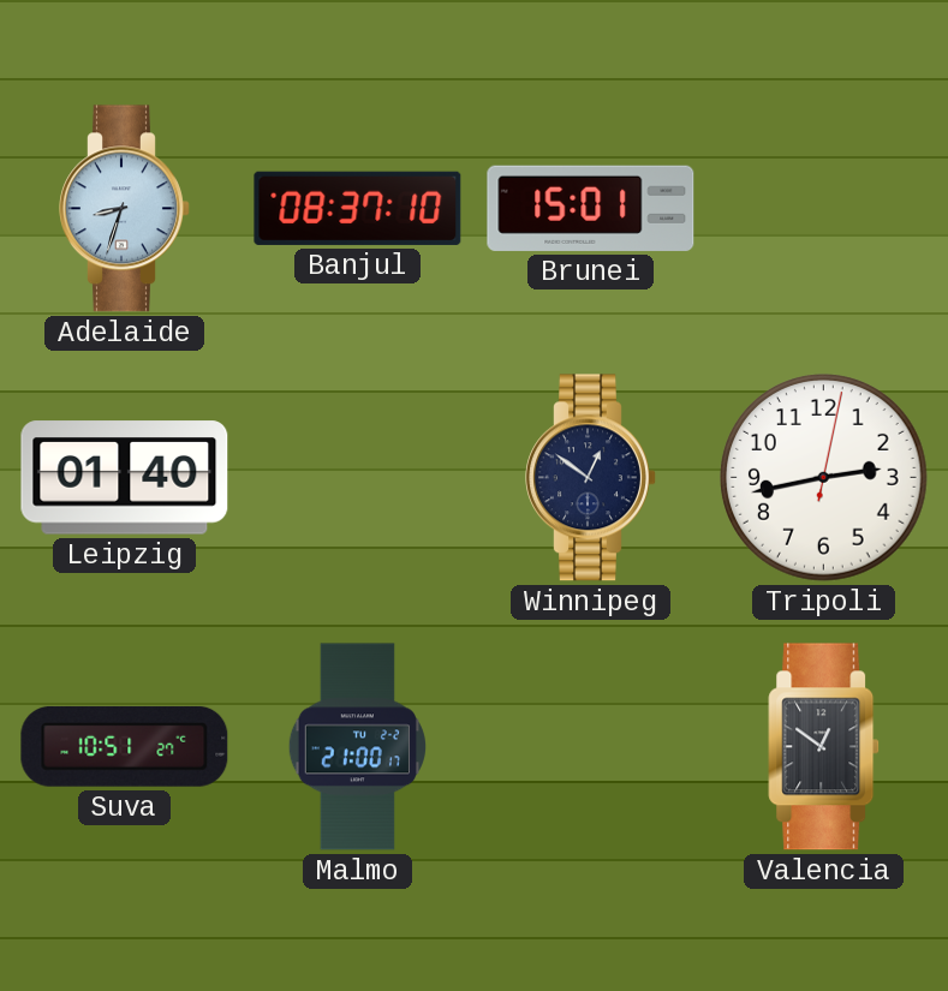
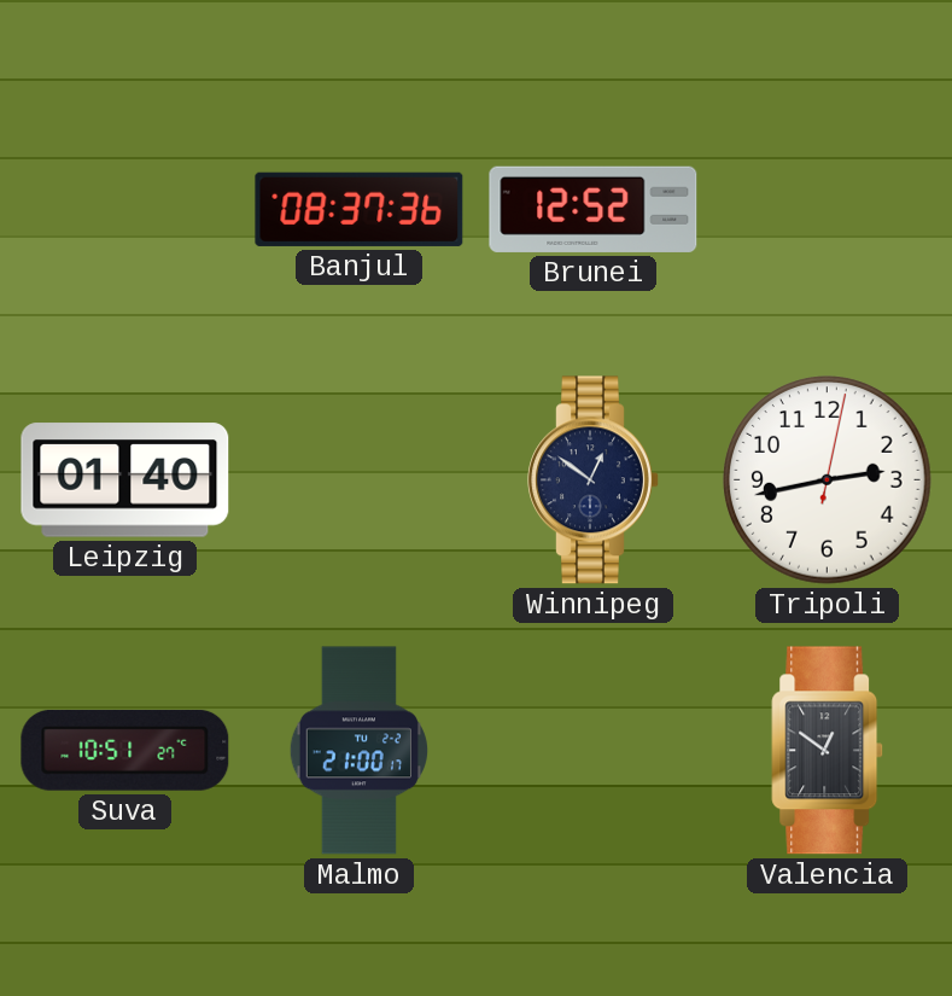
Adelaide: 8:33 -> none
Banjul: 08:37:10 -> 08:37:36
Brunei: 15:01 -> 12:52
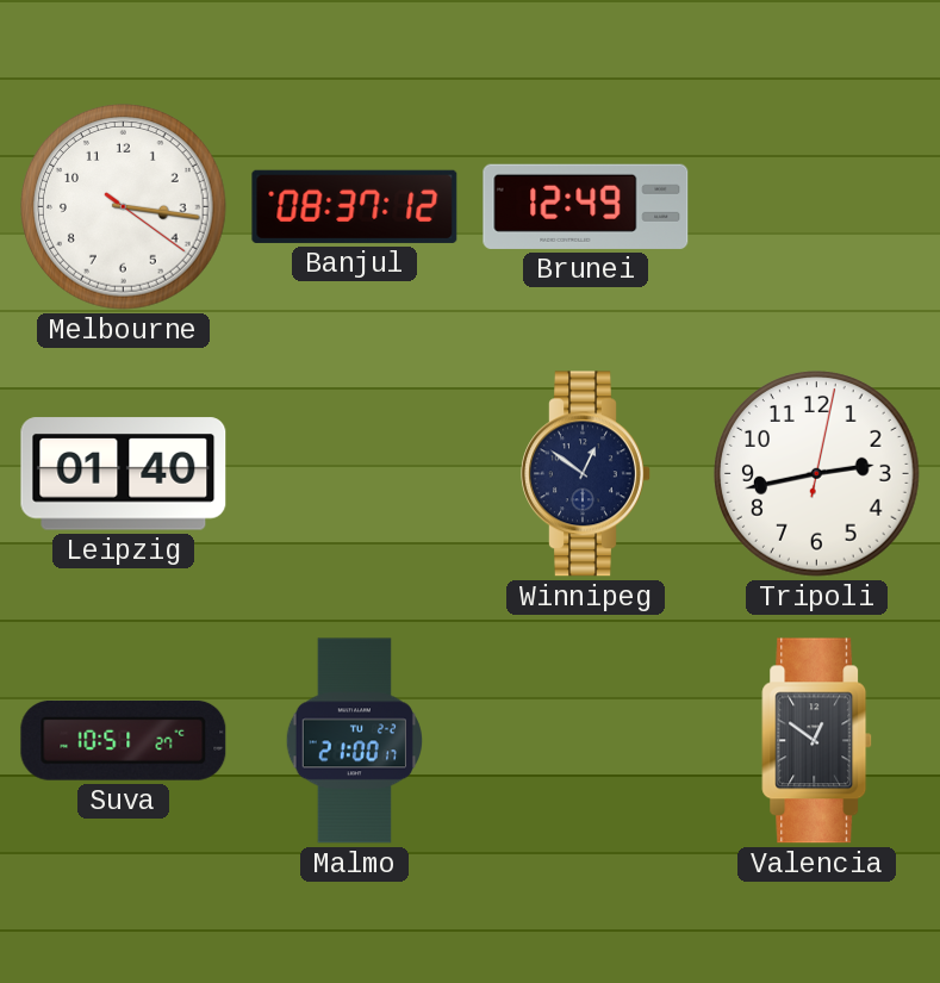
Melbourne: none -> 3:16
Banjul: 08:37:36 -> 08:37:12
Brunei: 12:52 -> 12:49
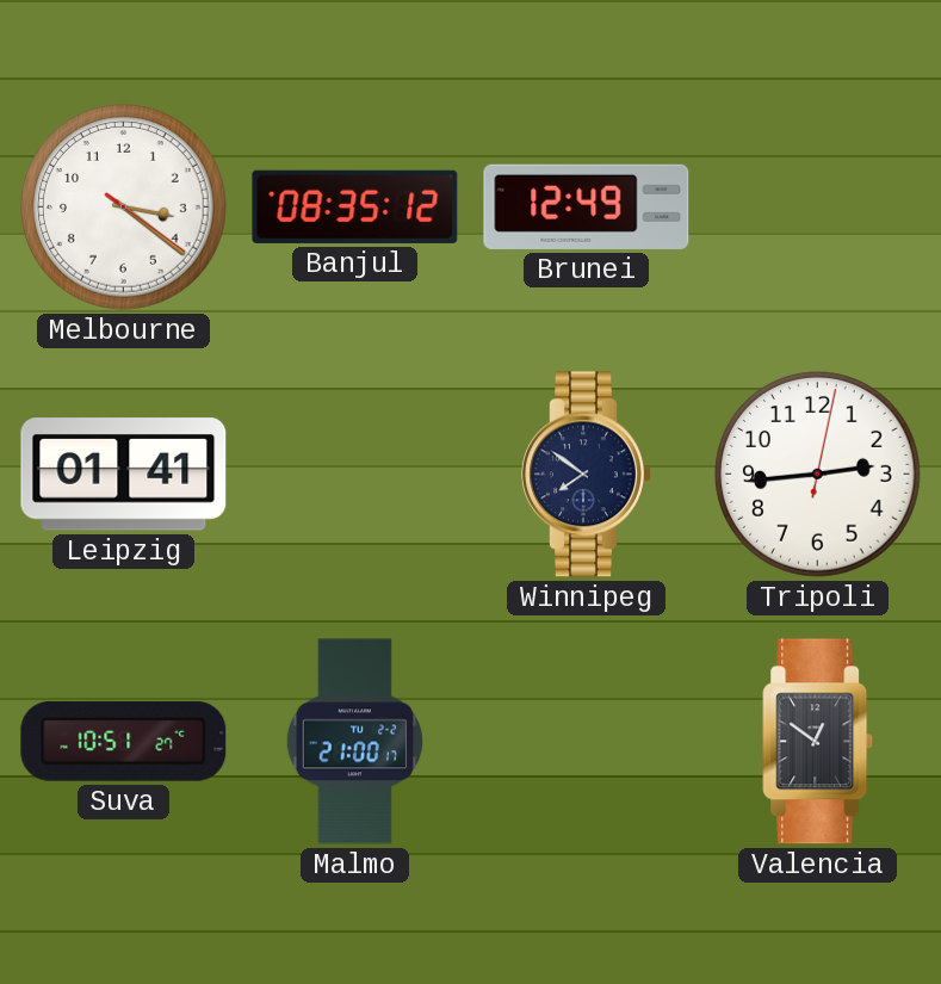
Melbourne: 3:16 -> 3:21
Banjul: 08:37 -> 08:35
Leipzig: 01:40 -> 01:41
Winnipeg: 12:51 -> 7:51
Tripoli: 2:43 -> 2:44
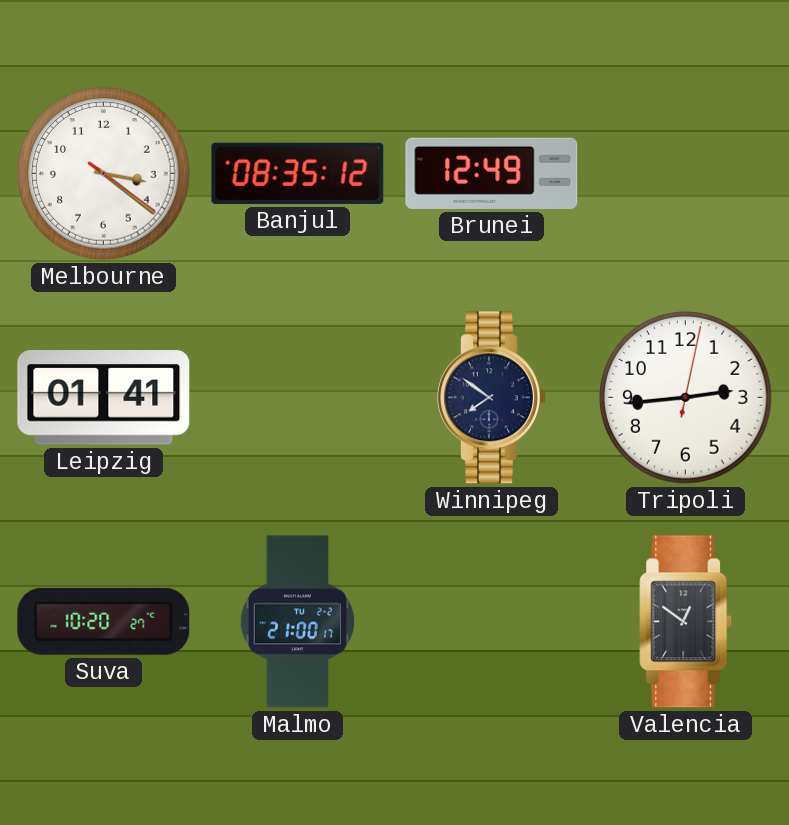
Suva: 10:51 -> 10:20
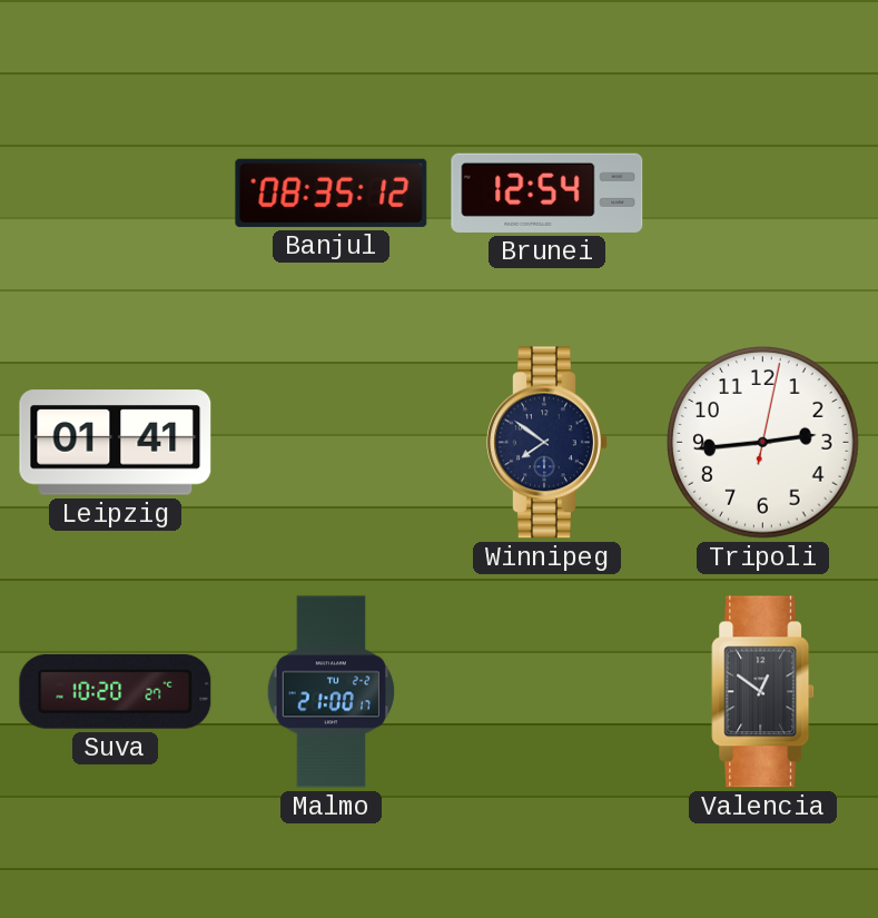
Melbourne: 3:21 -> none
Brunei: 12:49 -> 12:54
